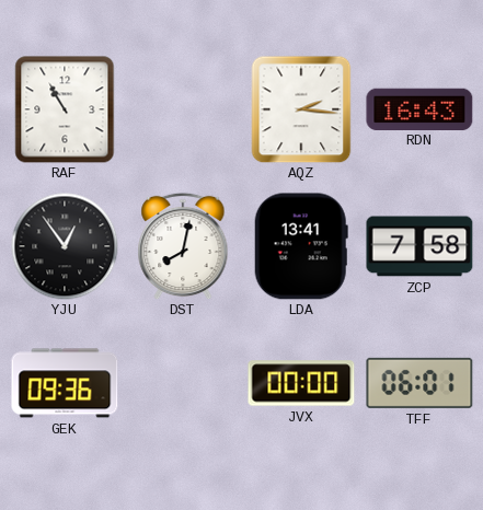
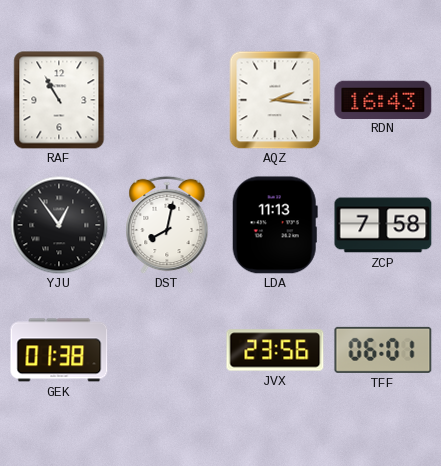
LDA: 13:41 -> 11:13
GEK: 09:36 -> 01:38
JVX: 00:00 -> 23:56
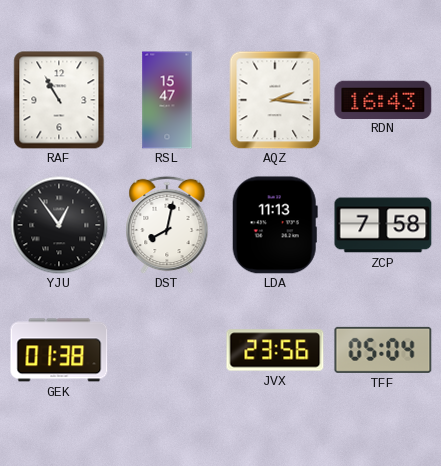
RSL: none -> 15:47
TFF: 06:01 -> 05:04
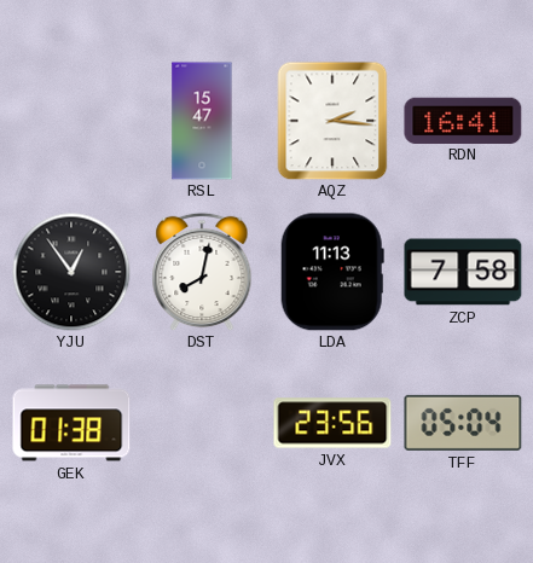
RAF: 10:55 -> none
RDN: 16:43 -> 16:41
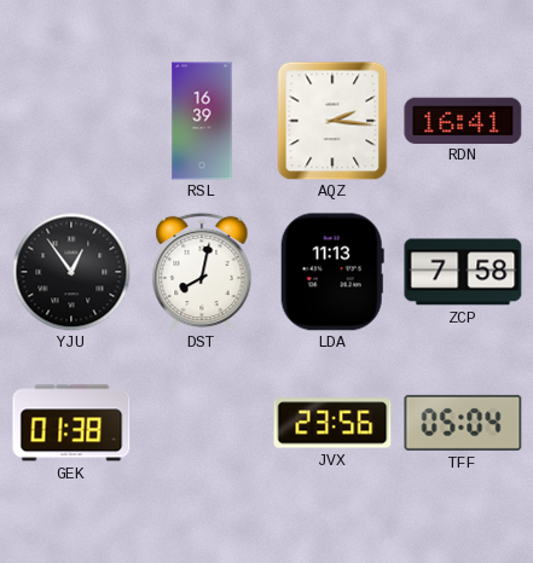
RSL: 15:47 -> 16:39
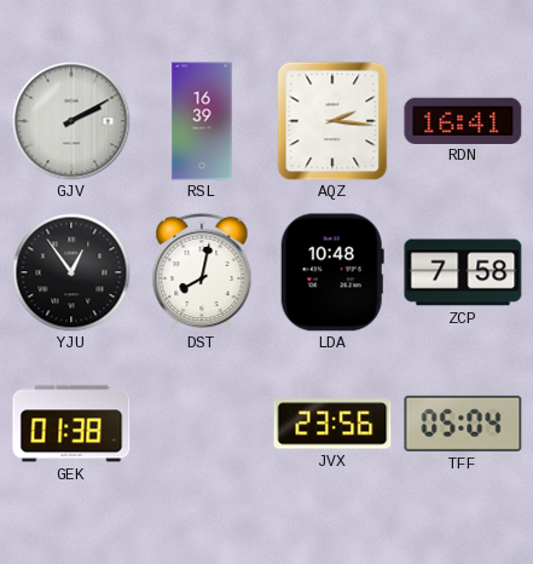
GJV: none -> 2:10
LDA: 11:13 -> 10:48
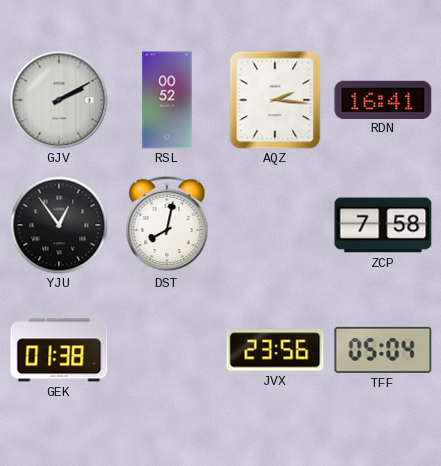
RSL: 16:39 -> 00:52
LDA: 10:48 -> none
